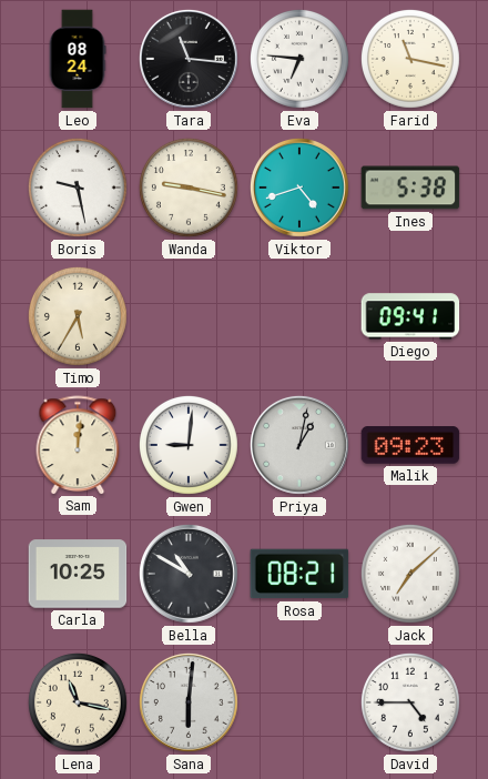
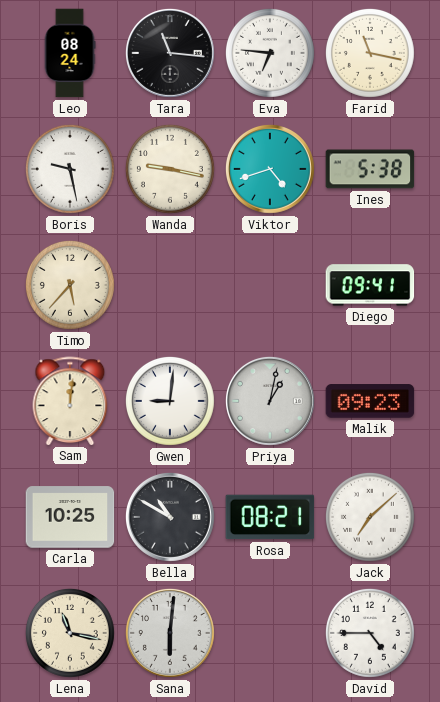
Timo: 5:35 -> 5:37
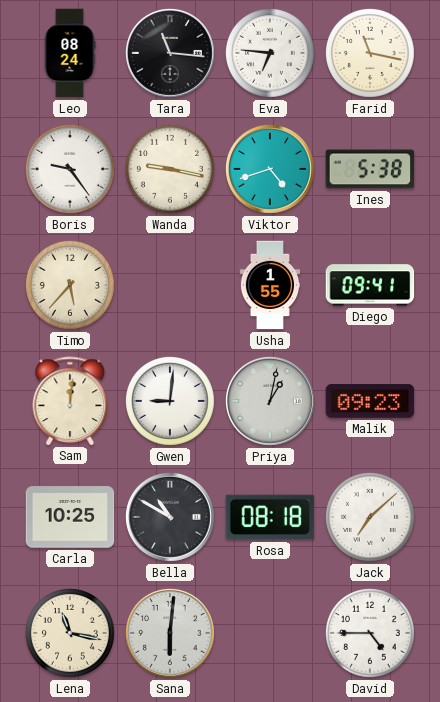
Boris: 9:28 -> 9:24
Usha: none -> 1:55
Rosa: 08:21 -> 08:18
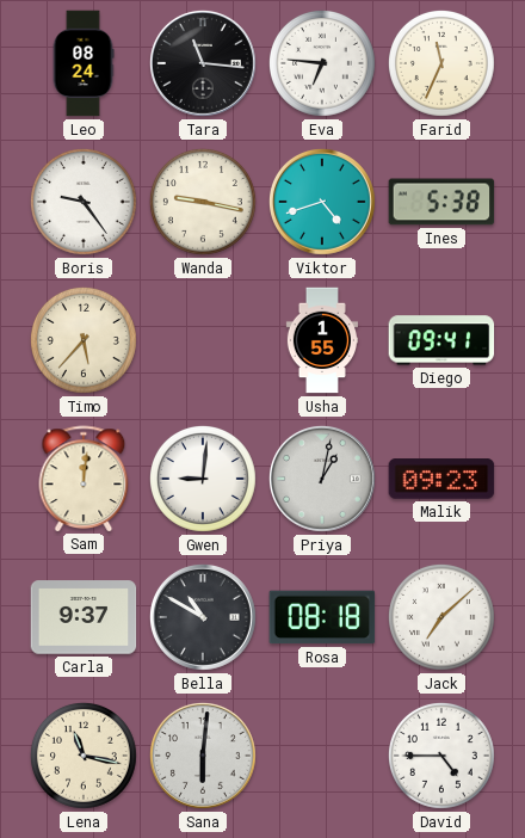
Farid: 11:17 -> 11:34
Carla: 10:25 -> 9:37
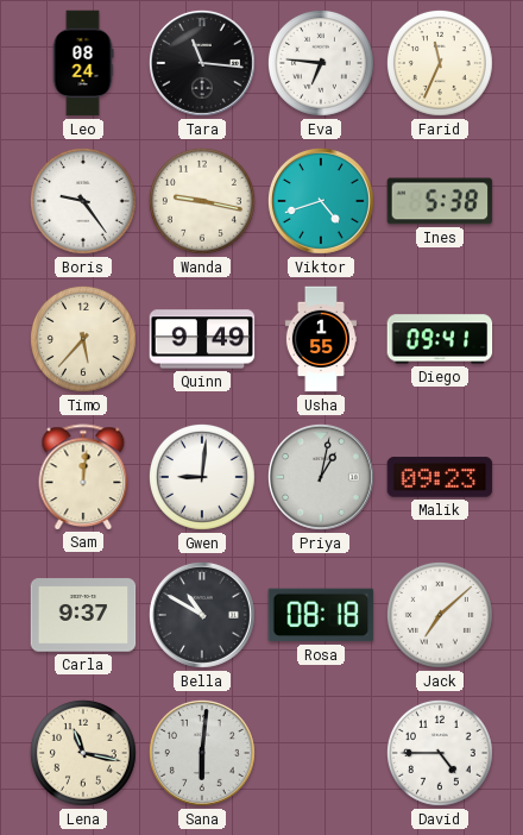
Quinn: none -> 9:49
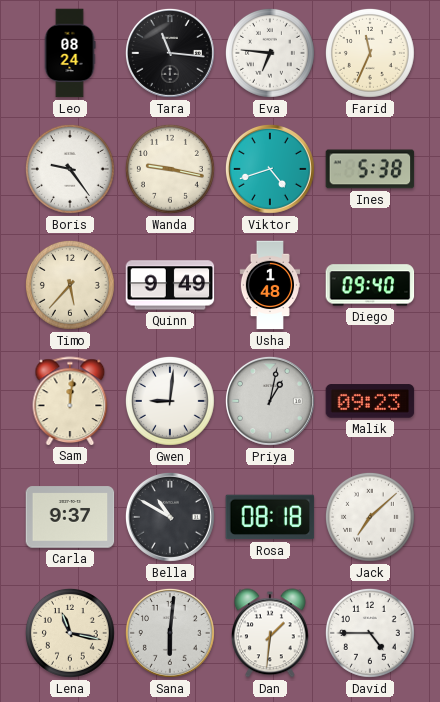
Usha: 1:55 -> 1:48
Diego: 09:41 -> 09:40
Dan: none -> 1:31
